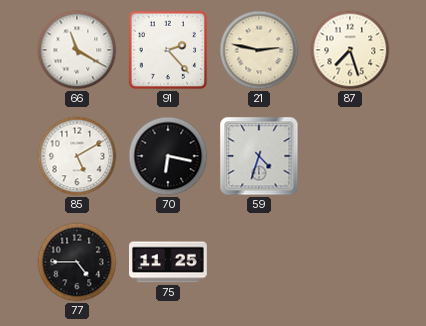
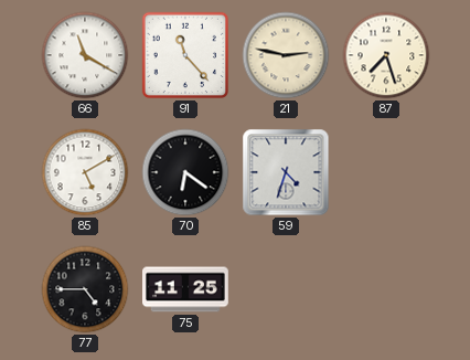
91: 2:23 -> 11:23
70: 6:17 -> 6:21
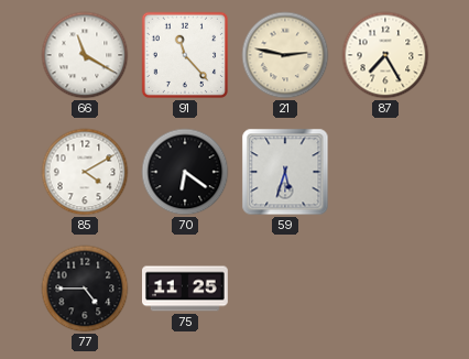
87: 7:27 -> 7:25
85: 5:10 -> 4:10
59: 4:33 -> 5:33
